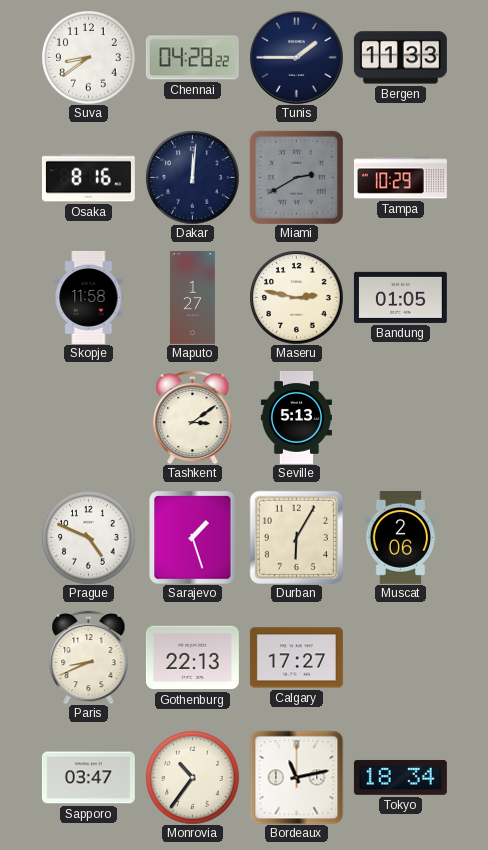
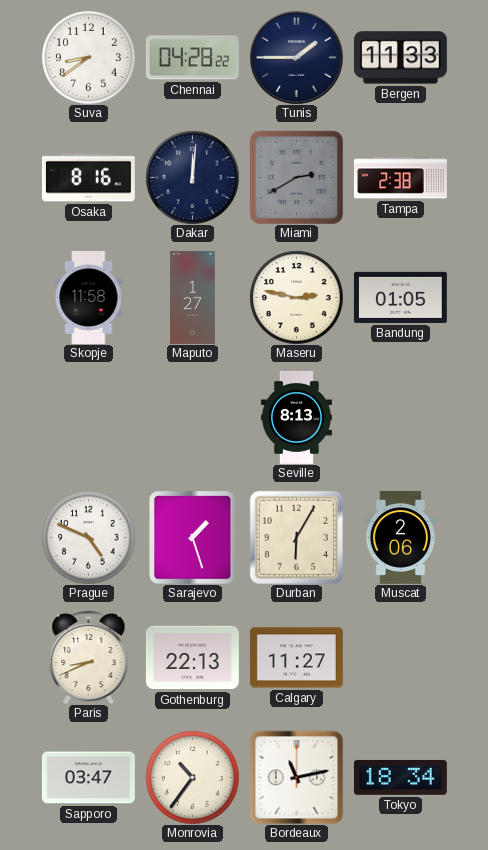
Tampa: 10:29 -> 2:38
Tashkent: 3:09 -> none
Seville: 5:13 -> 8:13
Calgary: 17:27 -> 11:27
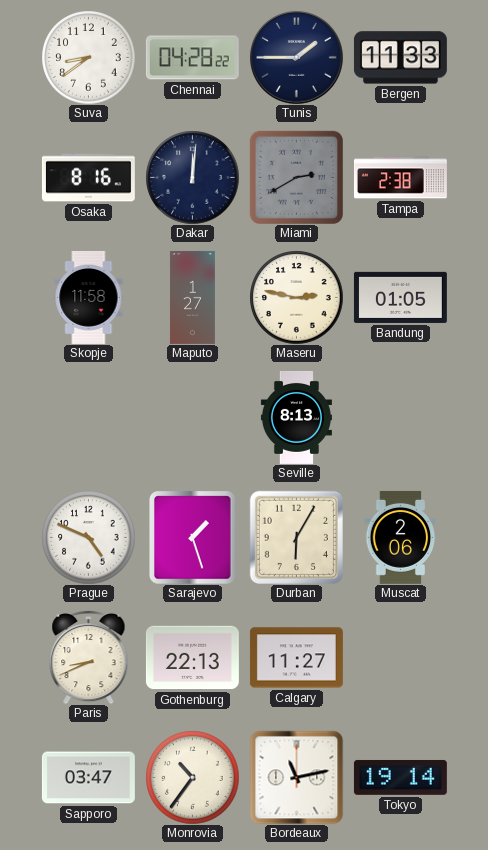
Tokyo: 18:34 -> 19:14
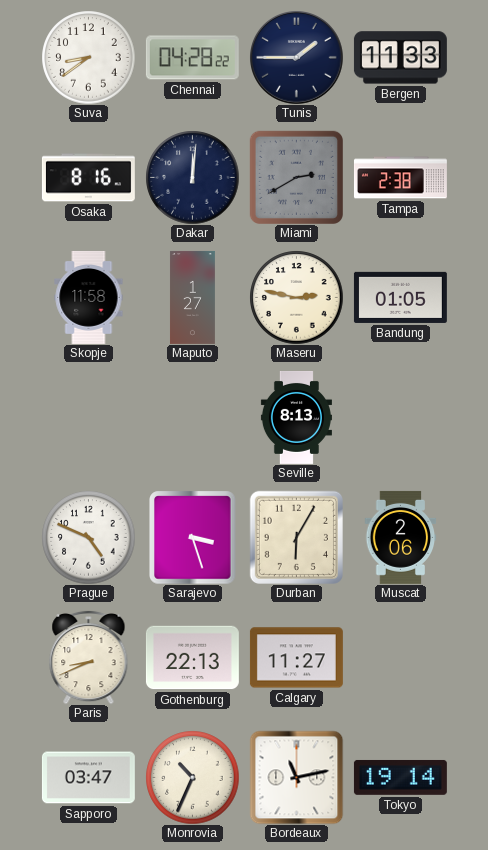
Sarajevo: 1:27 -> 3:27
Monrovia: 10:36 -> 10:34
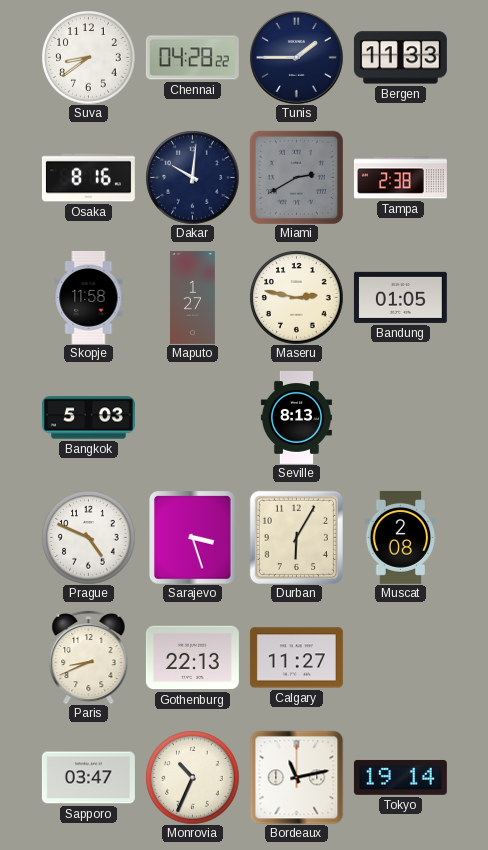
Dakar: 12:01 -> 10:01
Bangkok: none -> 5:03
Muscat: 2:06 -> 2:08
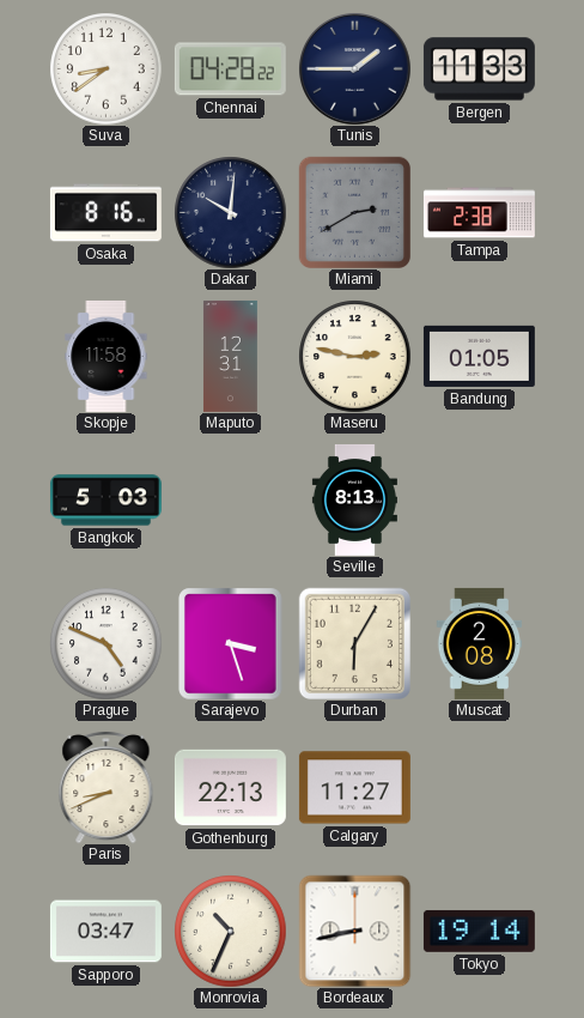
Maputo: 1:27 -> 12:31
Bordeaux: 11:13 -> 8:43
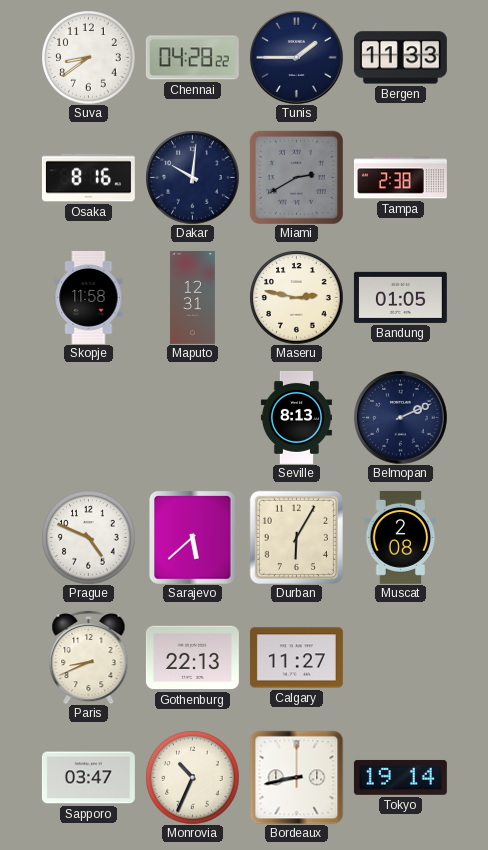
Bangkok: 5:03 -> none
Belmopan: none -> 2:11
Sarajevo: 3:27 -> 5:38
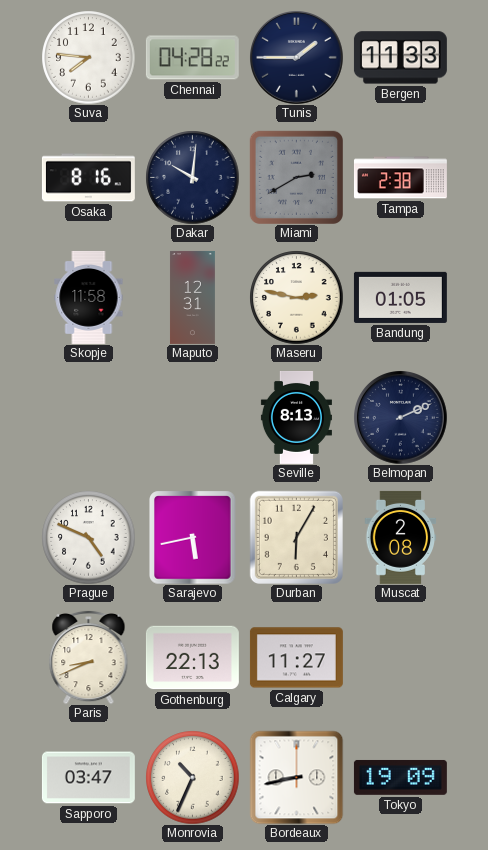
Suva: 8:39 -> 7:46
Sarajevo: 5:38 -> 5:43
Tokyo: 19:14 -> 19:09
